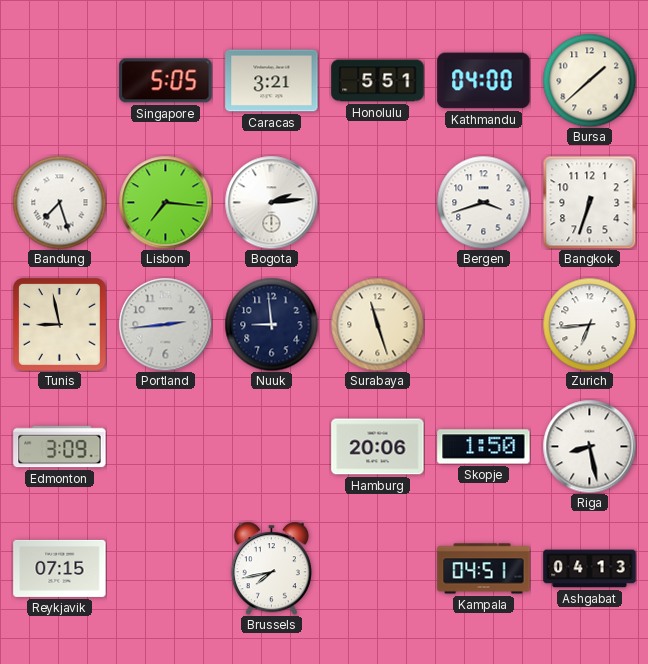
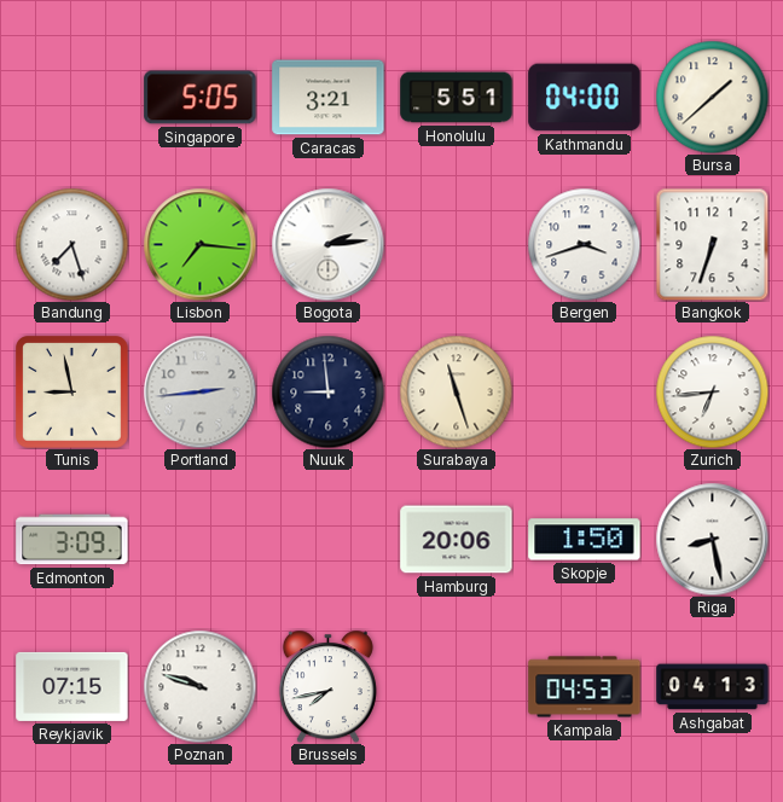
Poznan: none -> 9:48
Kampala: 04:51 -> 04:53
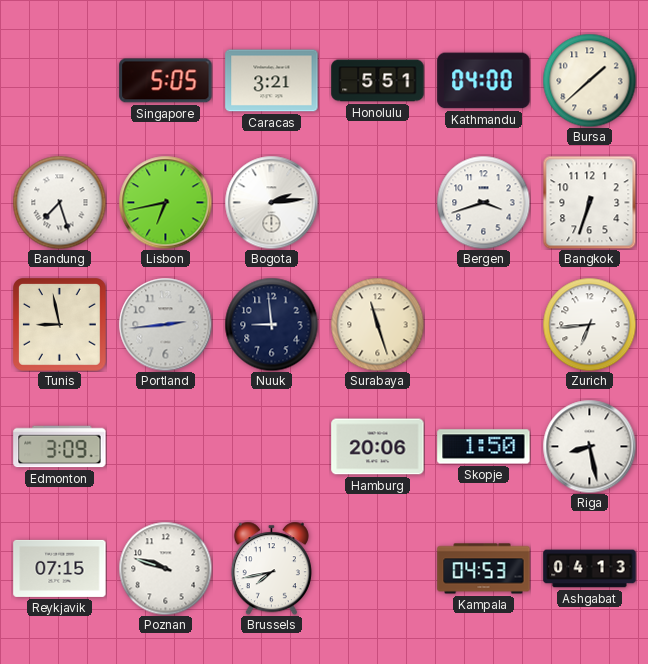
Lisbon: 7:16 -> 6:43
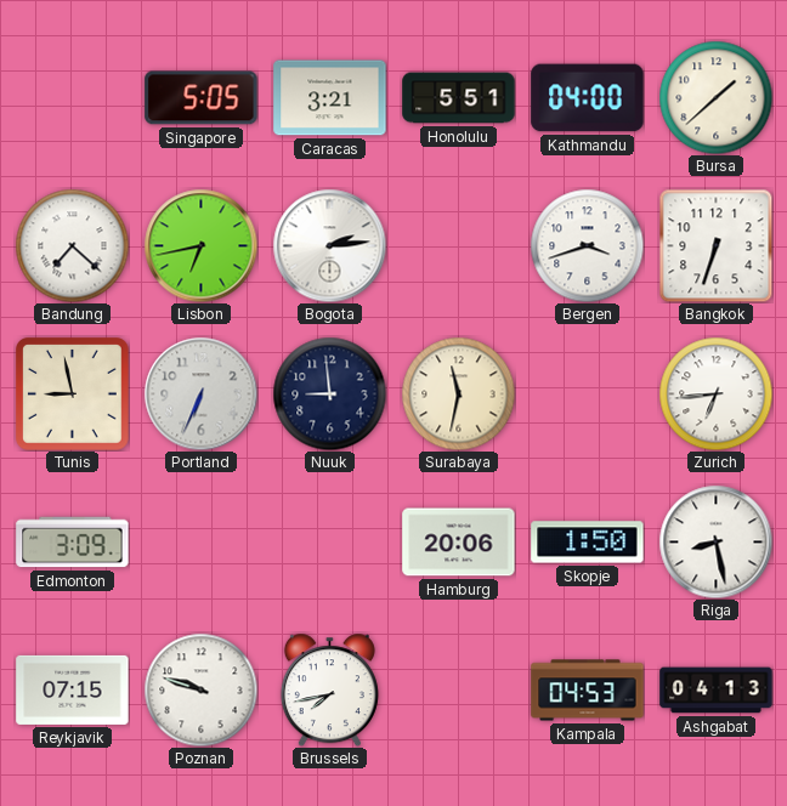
Bandung: 7:27 -> 7:22
Portland: 2:44 -> 6:34
Surabaya: 11:27 -> 11:32
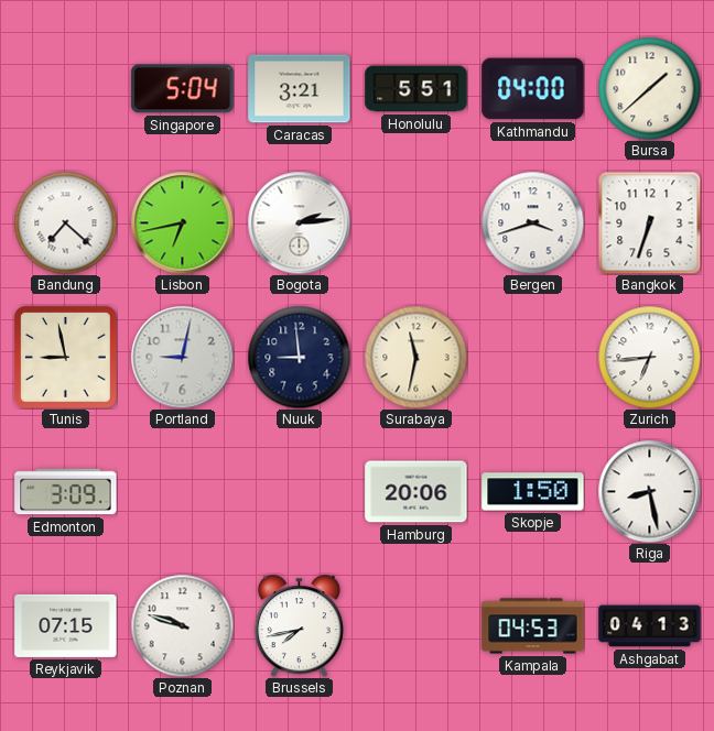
Singapore: 5:05 -> 5:04
Portland: 6:34 -> 9:02
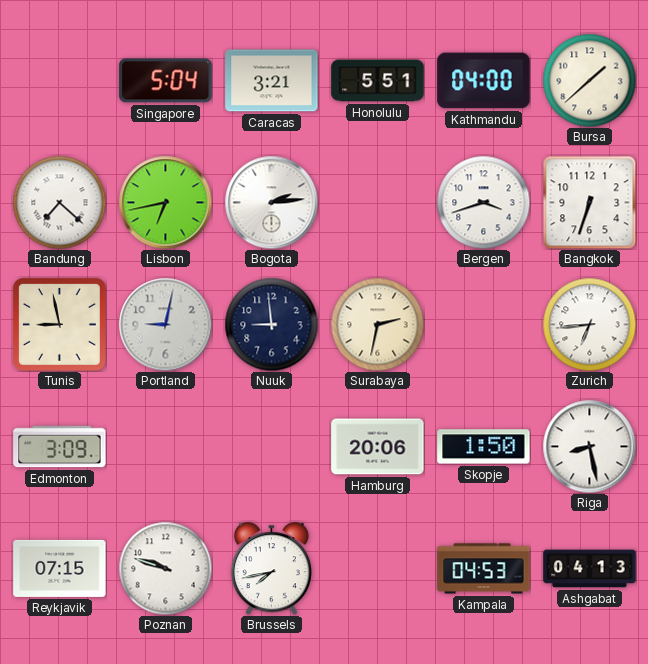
Surabaya: 11:32 -> 2:32
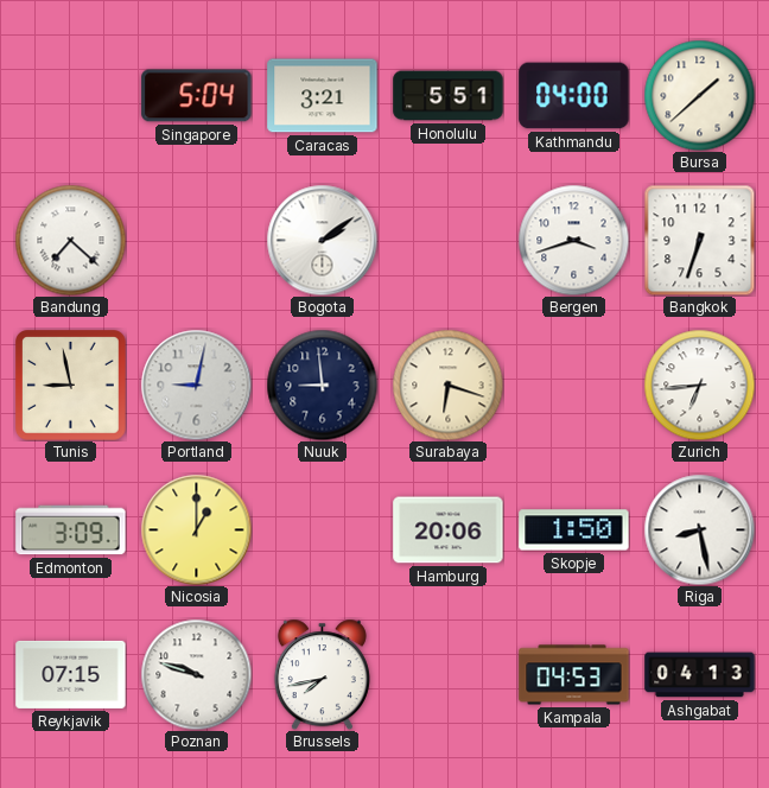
Lisbon: 6:43 -> none
Bogota: 2:14 -> 2:09
Surabaya: 2:32 -> 6:18
Nicosia: none -> 1:00
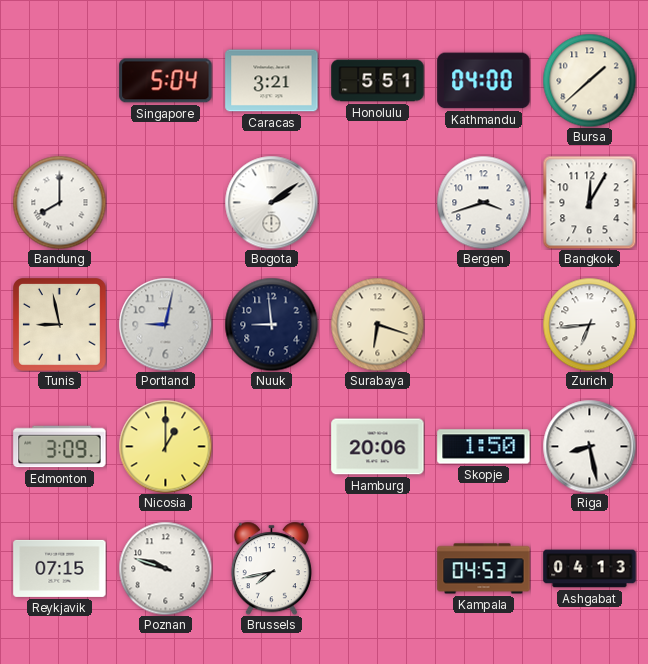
Bandung: 7:22 -> 8:00
Bangkok: 6:33 -> 12:05
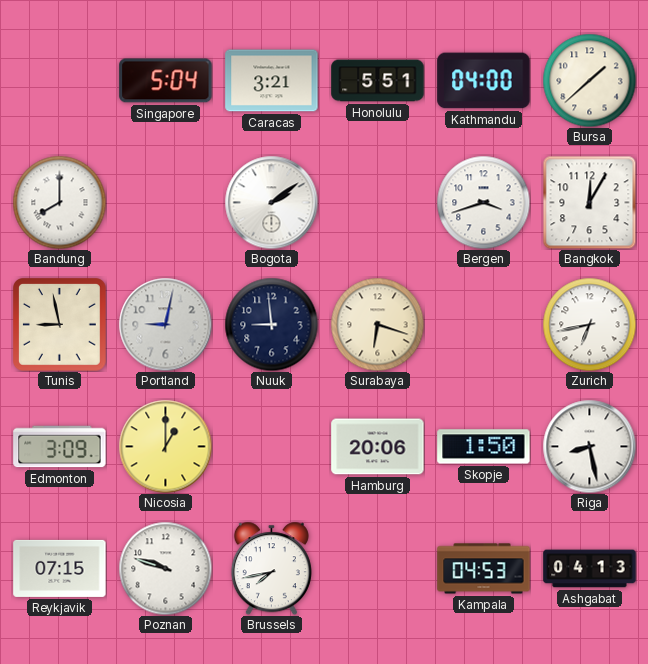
Zurich: 6:44 -> 6:43
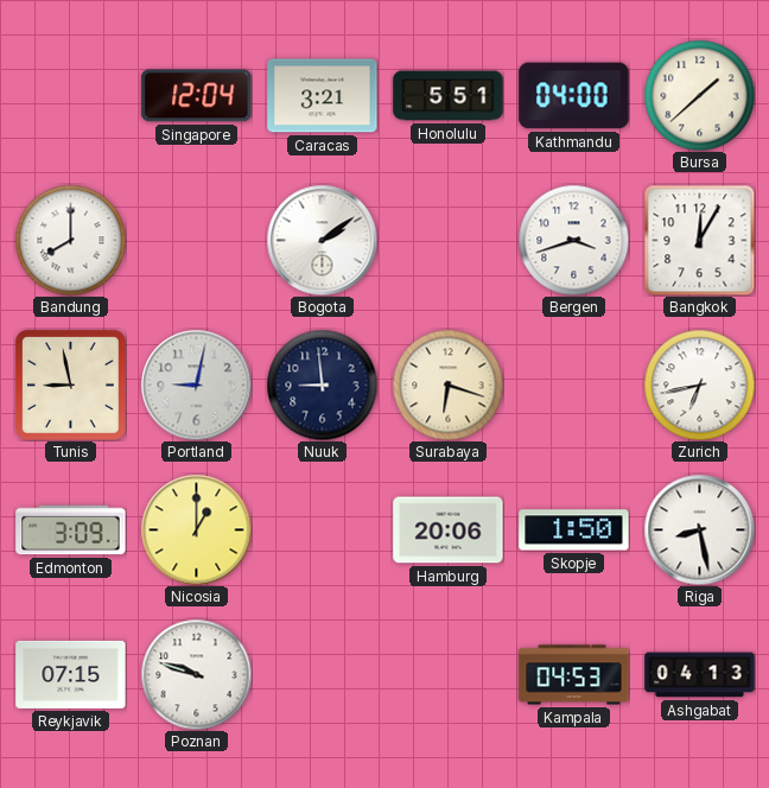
Singapore: 5:04 -> 12:04
Brussels: 7:43 -> none
